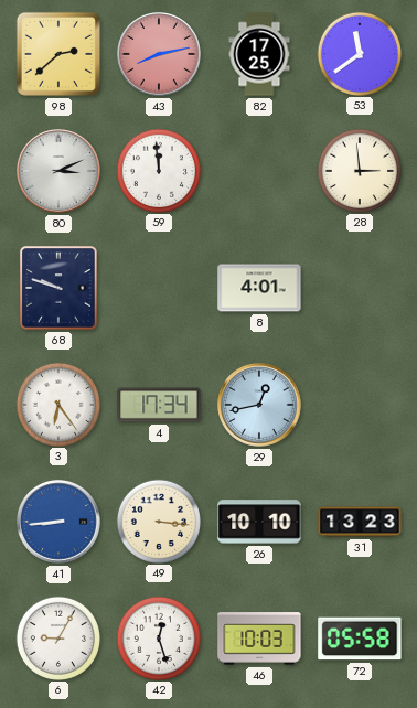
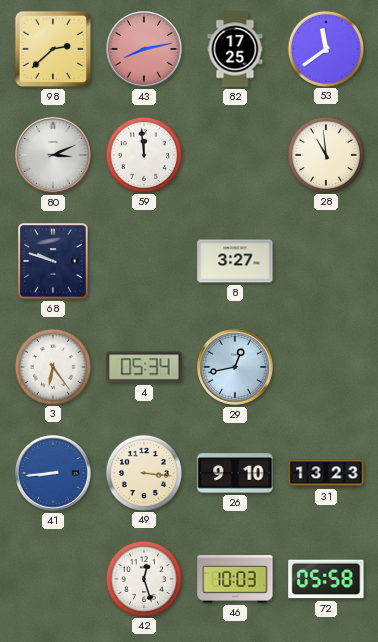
28: 2:59 -> 10:59
8: 4:01 -> 3:27
4: 17:34 -> 05:34
26: 10:10 -> 9:10
6: 9:05 -> none
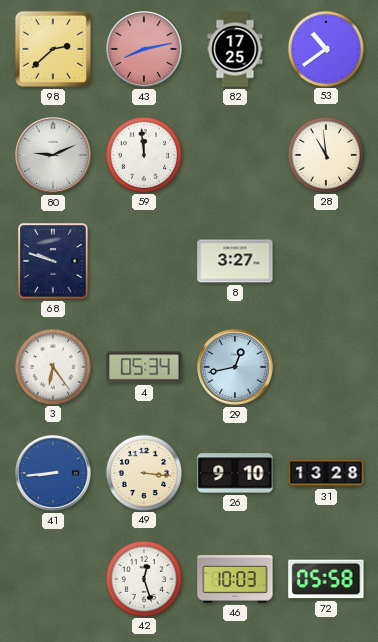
53: 11:39 -> 10:39
80: 3:11 -> 9:11
31: 13:23 -> 13:28
